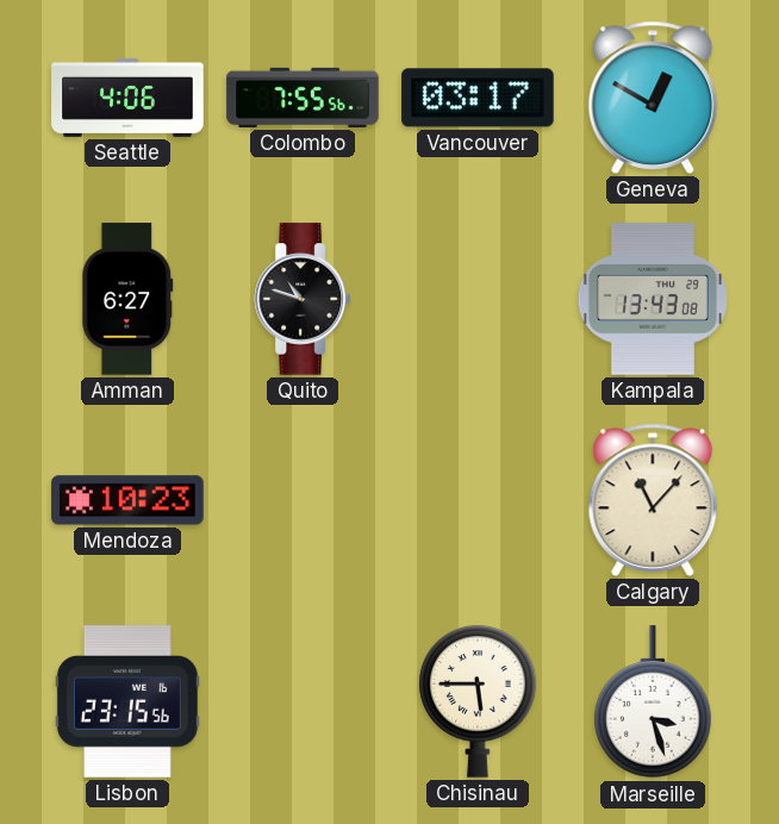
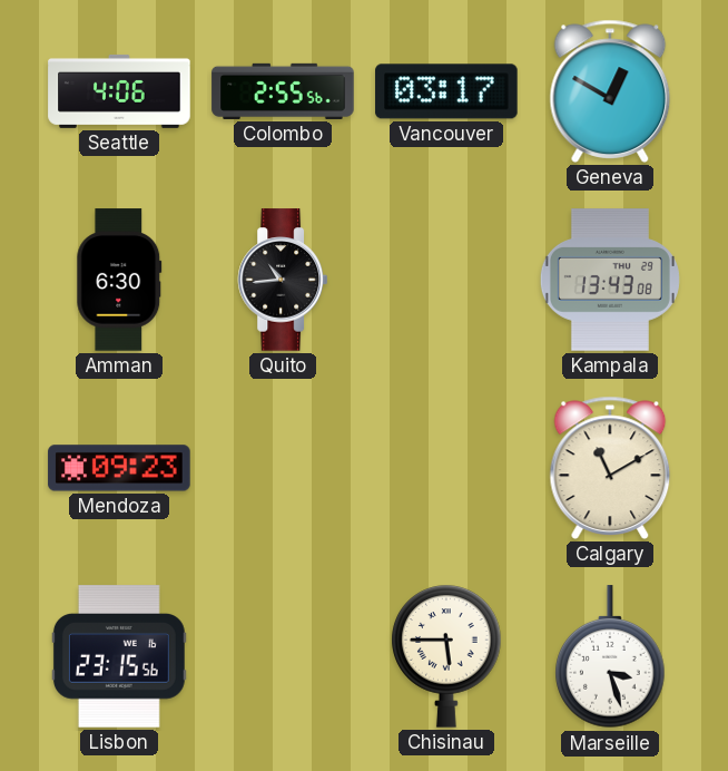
Colombo: 7:55 -> 2:55
Amman: 6:27 -> 6:30
Quito: 10:48 -> 10:44
Mendoza: 10:23 -> 09:23
Calgary: 11:07 -> 11:10
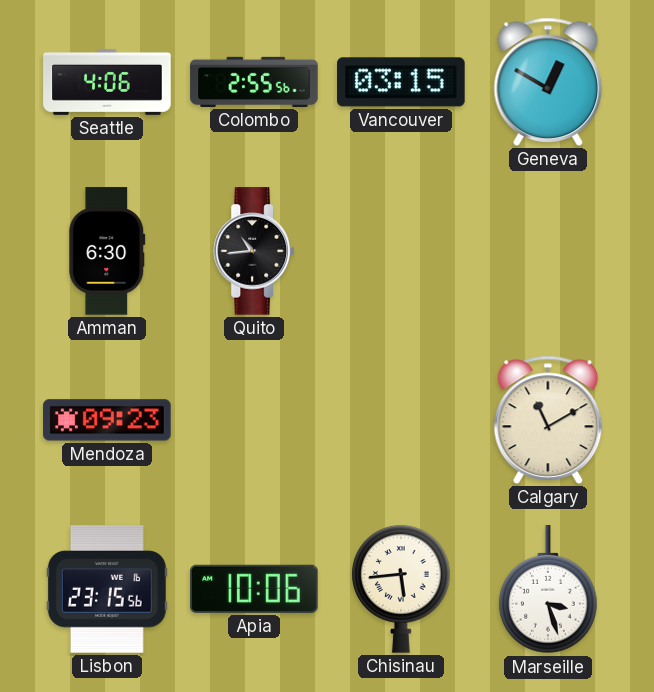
Vancouver: 03:17 -> 03:15
Kampala: 13:43 -> none
Apia: none -> 10:06
Chisinau: 5:45 -> 5:44
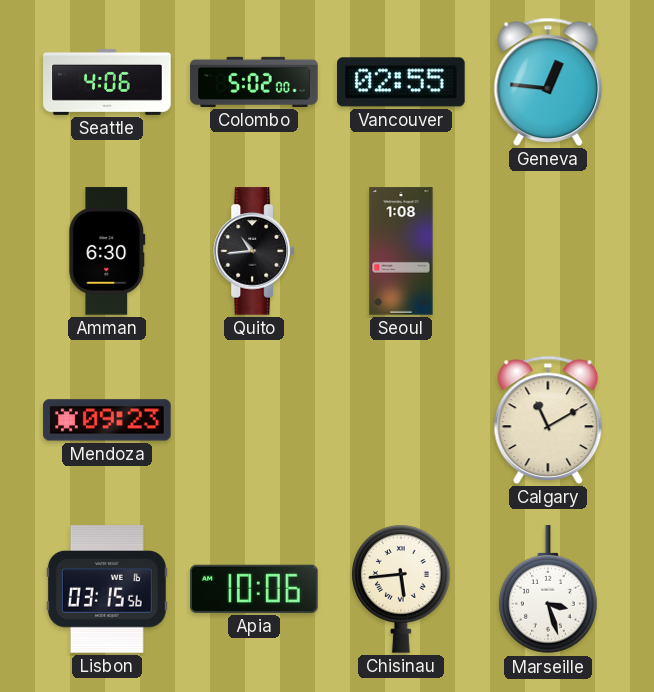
Colombo: 2:55 -> 5:02
Vancouver: 03:15 -> 02:55
Geneva: 12:50 -> 12:46
Seoul: none -> 1:08
Lisbon: 23:15 -> 03:15
